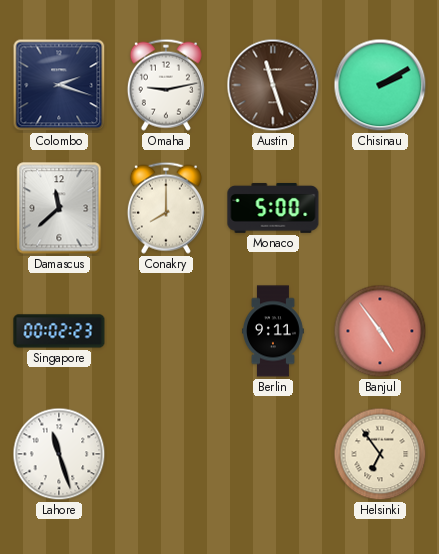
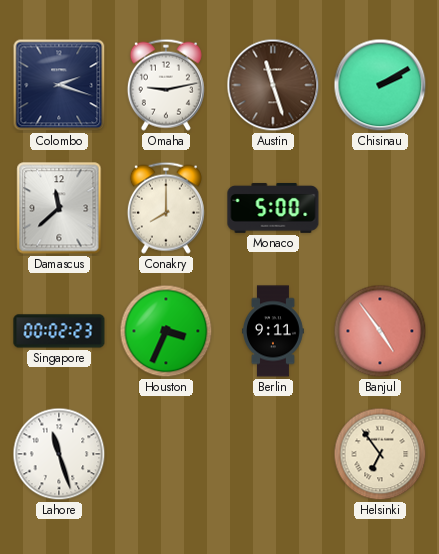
Houston: none -> 3:34
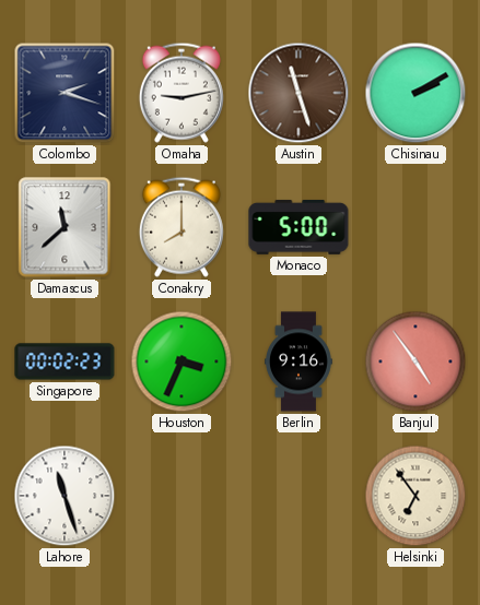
Berlin: 9:11 -> 9:16
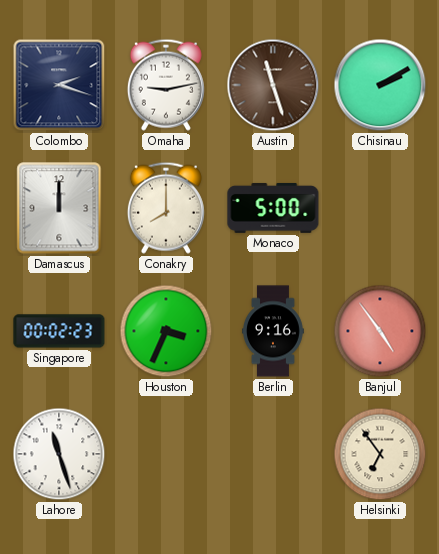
Damascus: 11:38 -> 12:00
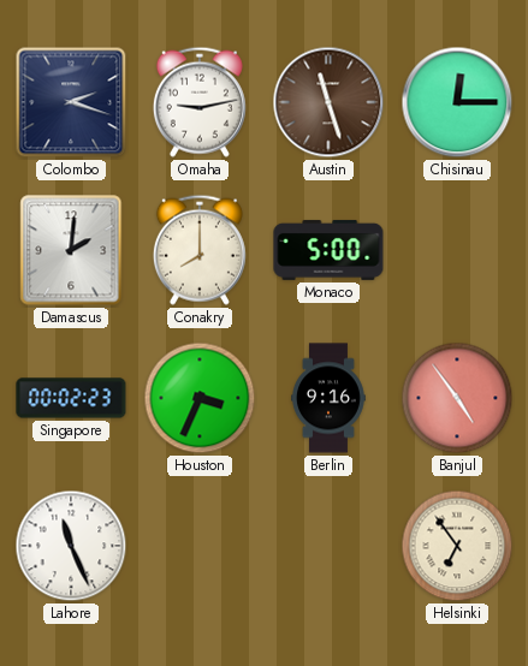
Chisinau: 2:10 -> 12:15
Damascus: 12:00 -> 2:01
Lahore: 11:27 -> 11:26
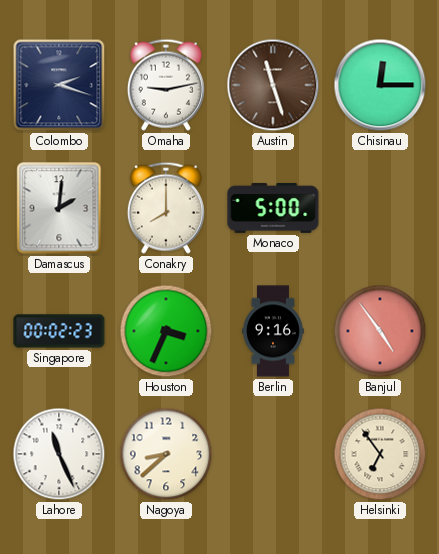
Nagoya: none -> 8:38
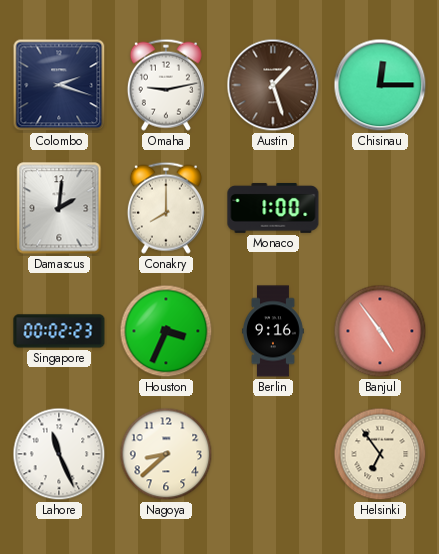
Austin: 11:27 -> 1:27
Monaco: 5:00 -> 1:00
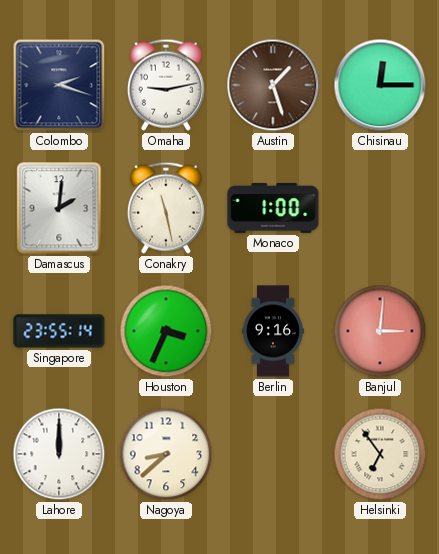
Conakry: 8:00 -> 11:28
Singapore: 00:02 -> 23:55
Banjul: 4:54 -> 3:01
Lahore: 11:26 -> 12:00
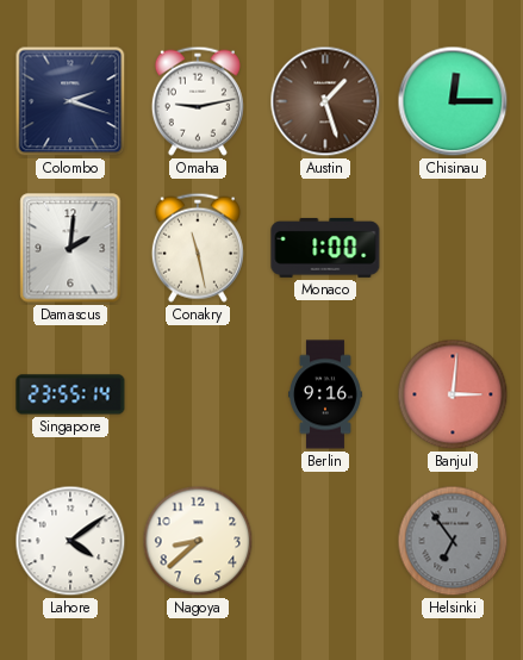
Houston: 3:34 -> none
Lahore: 12:00 -> 4:09
Helsinki dial: cream -> grey
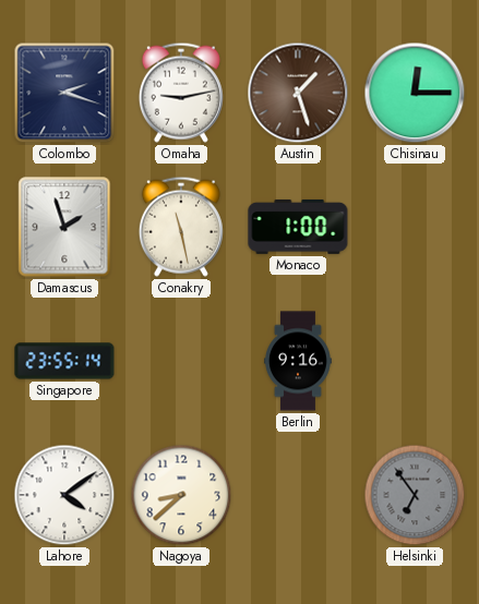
Damascus: 2:01 -> 1:57
Banjul: 3:01 -> none
